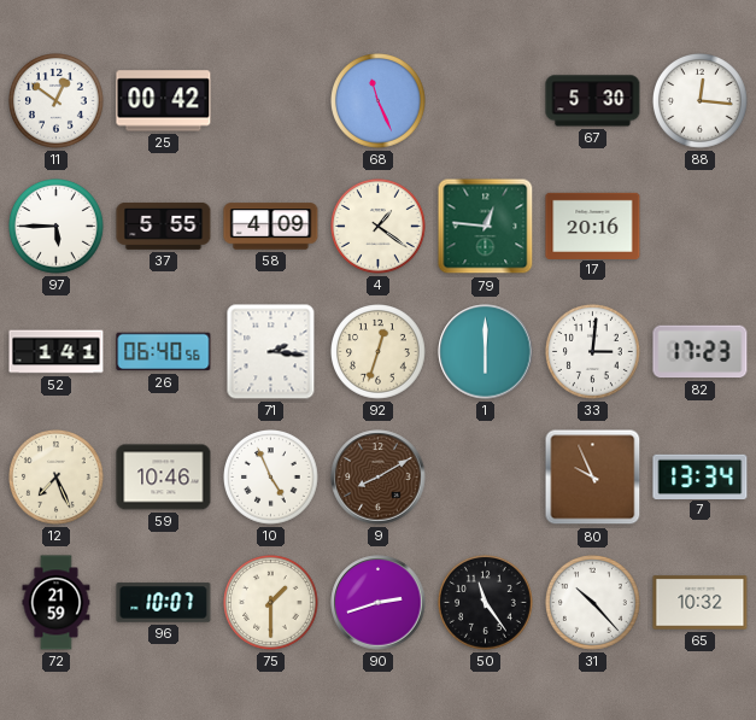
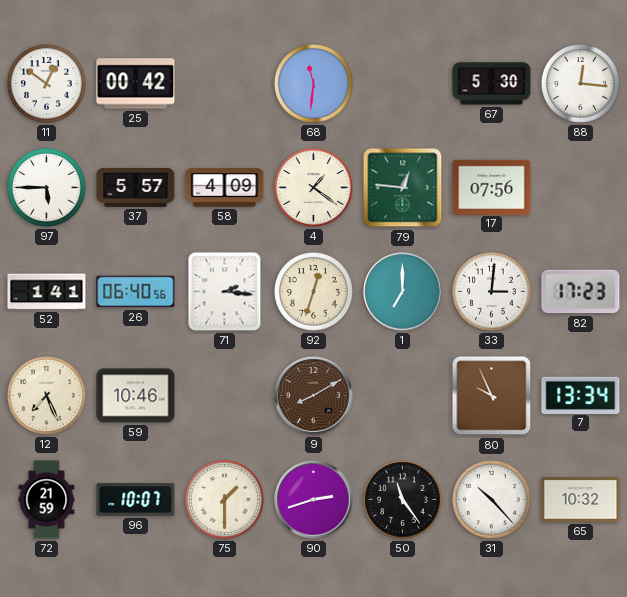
68: 11:26 -> 11:31
37: 5:55 -> 5:57
17: 20:16 -> 07:56
1: 6:00 -> 7:00
10: 4:56 -> none
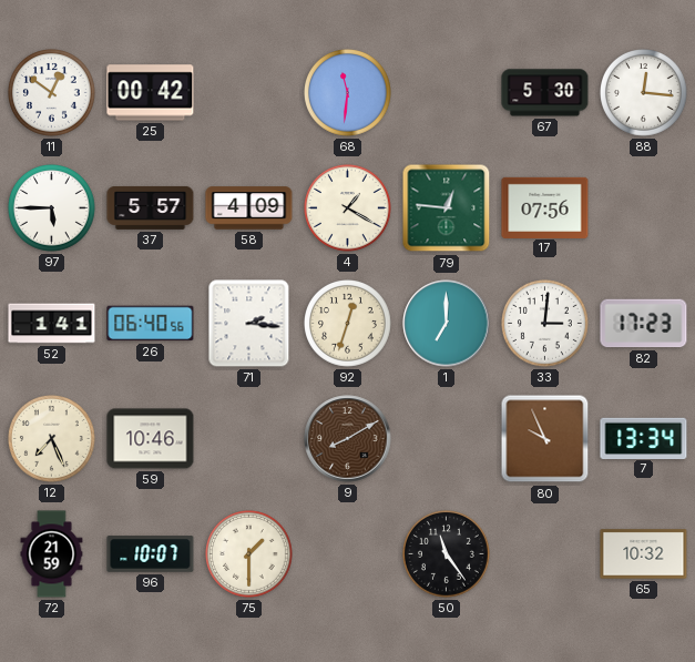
4: 1:21 -> 1:20
90: 2:42 -> none
31: 10:23 -> none
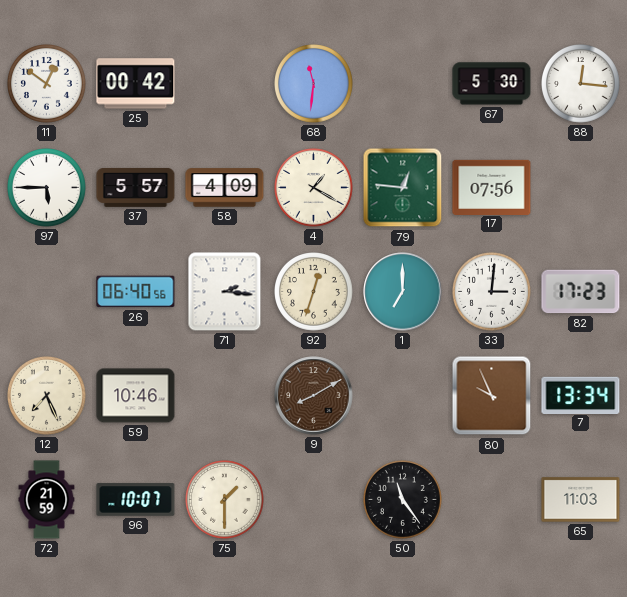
52: 1:41 -> none
65: 10:32 -> 11:03
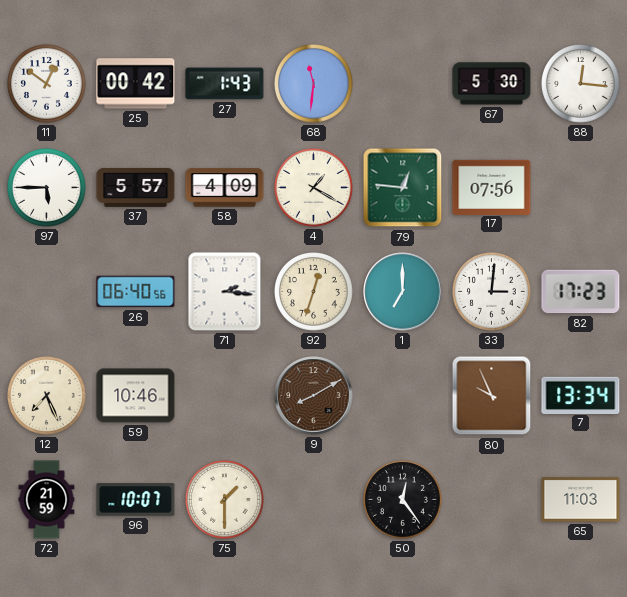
27: none -> 1:43
50: 11:24 -> 12:24
